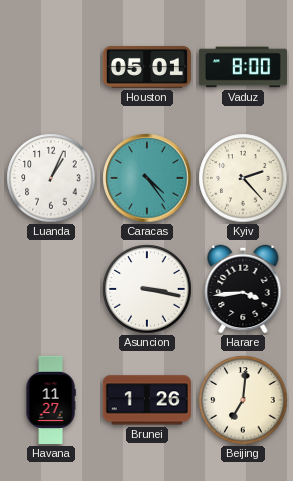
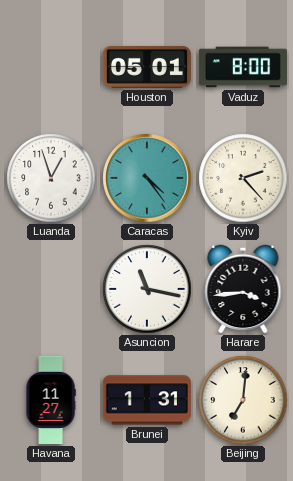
Luanda: 1:04 -> 12:57
Asuncion: 3:17 -> 11:17
Brunei: 1:26 -> 1:31
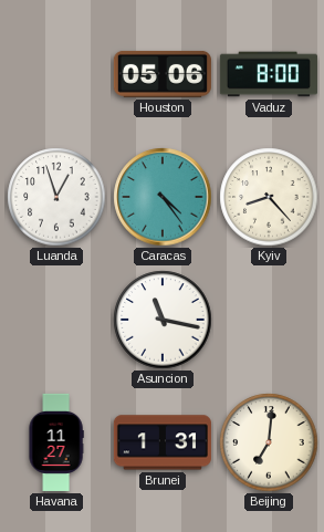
Houston: 05:01 -> 05:06
Kyiv: 2:23 -> 8:23
Harare: 3:44 -> none
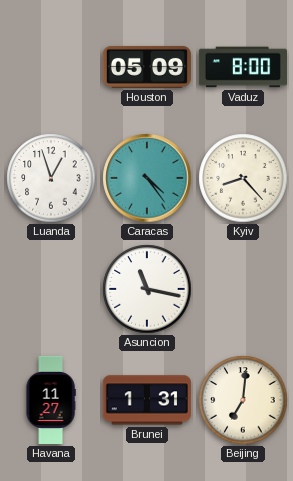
Houston: 05:06 -> 05:09
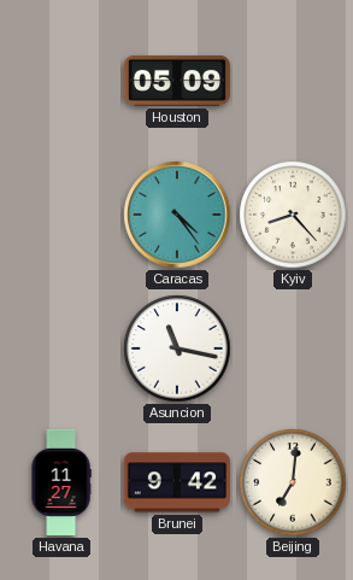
Vaduz: 8:00 -> none
Luanda: 12:57 -> none
Brunei: 1:31 -> 9:42
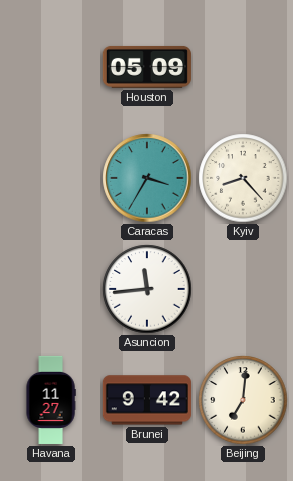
Caracas: 4:24 -> 3:35
Asuncion: 11:17 -> 11:44
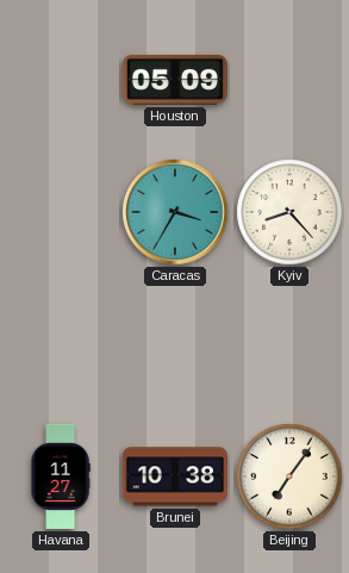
Asuncion: 11:44 -> none
Brunei: 9:42 -> 10:38
Beijing: 7:01 -> 7:06
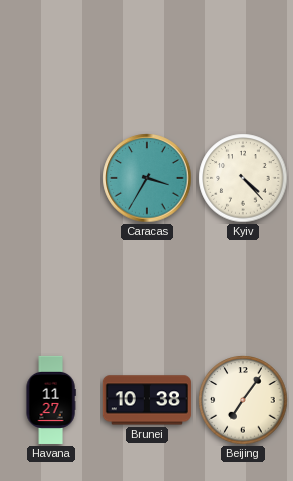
Houston: 05:09 -> none
Kyiv: 8:23 -> 4:23
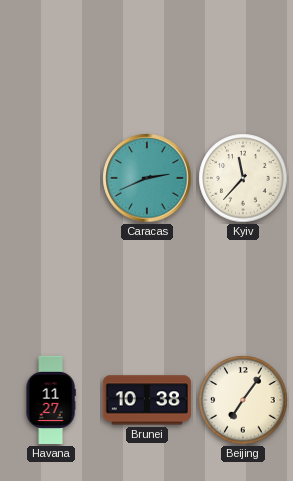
Caracas: 3:35 -> 2:41
Kyiv: 4:23 -> 11:37
